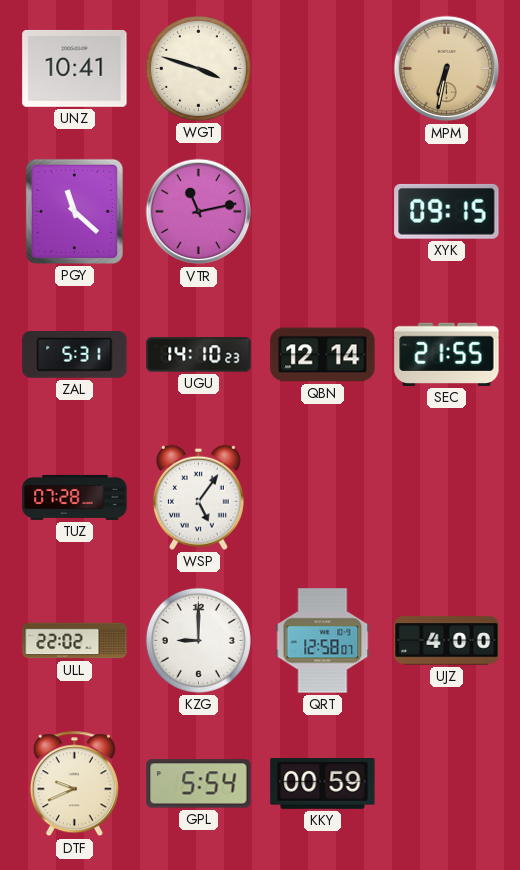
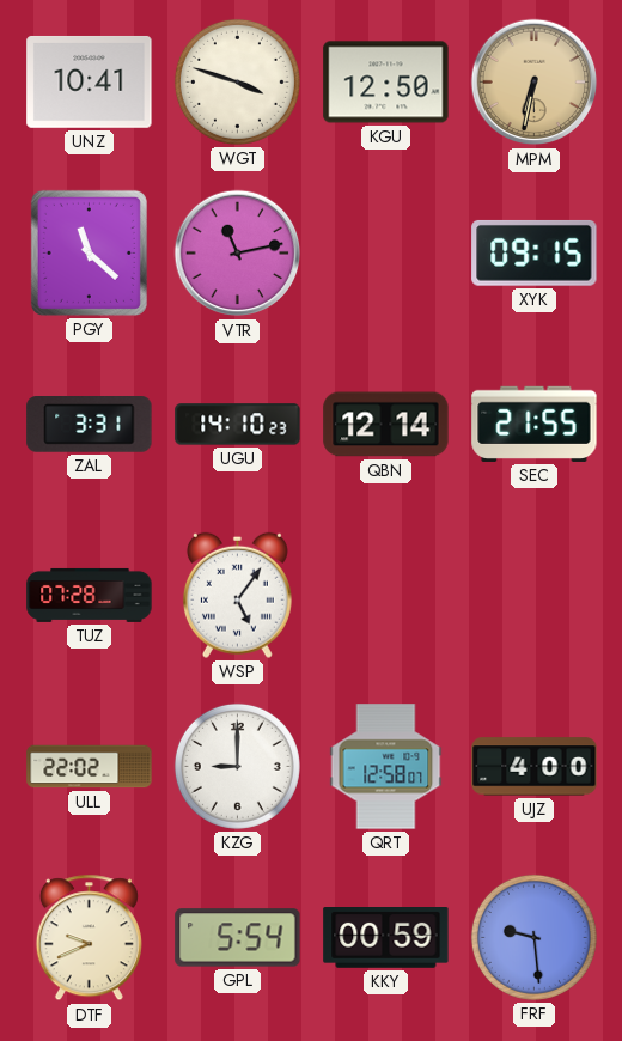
KGU: none -> 12:50
ZAL: 5:31 -> 3:31
FRF: none -> 9:29
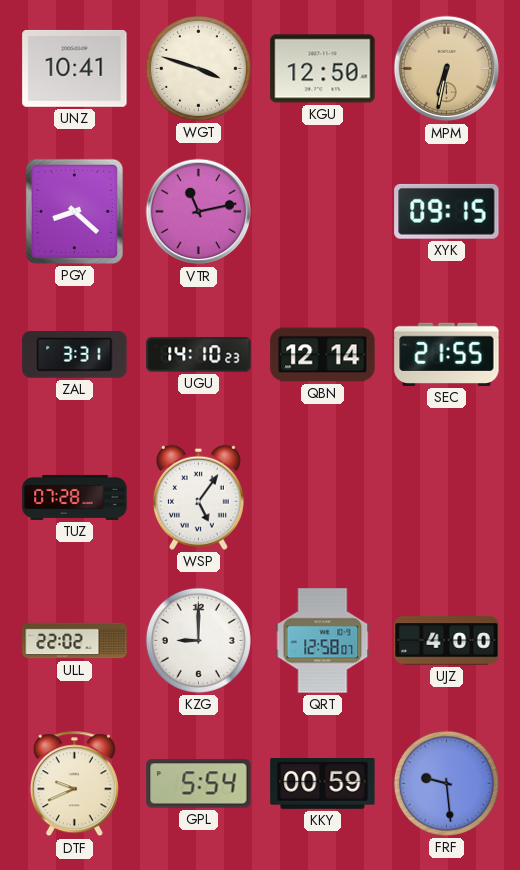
PGY: 11:22 -> 8:22
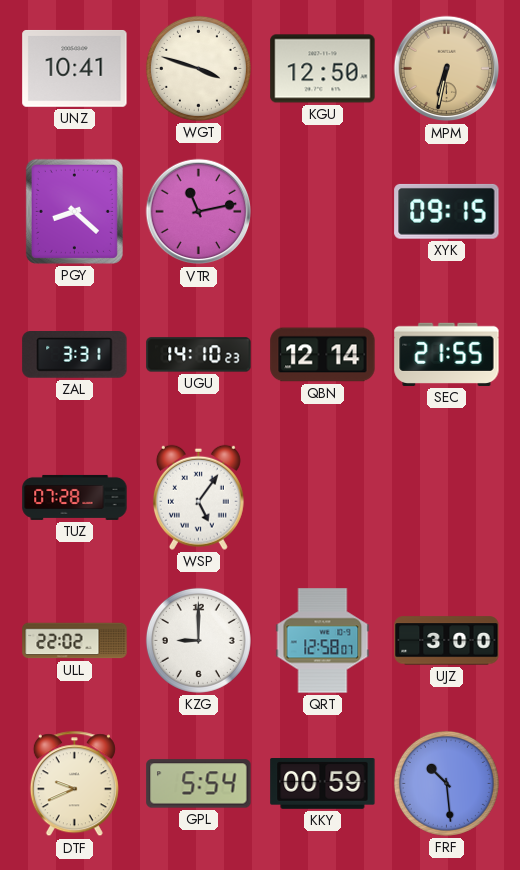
UJZ: 4:00 -> 3:00
FRF: 9:29 -> 10:29
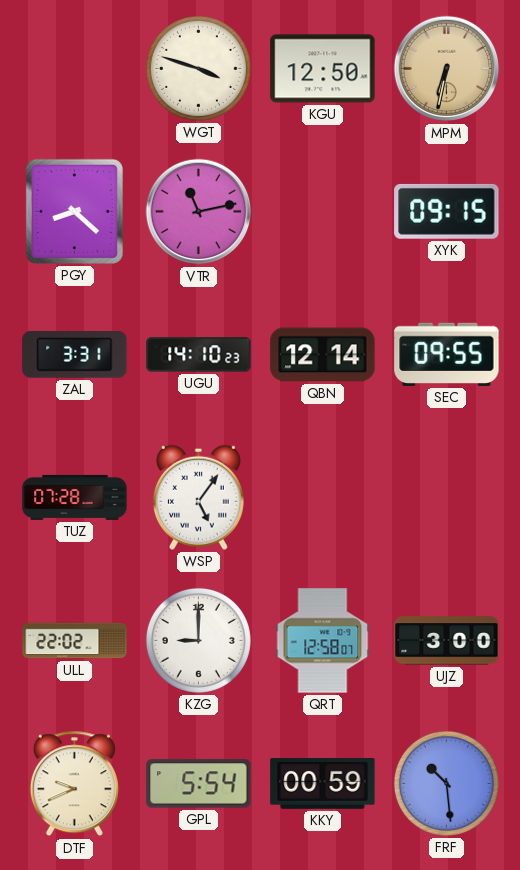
UNZ: 10:41 -> none
SEC: 21:55 -> 09:55
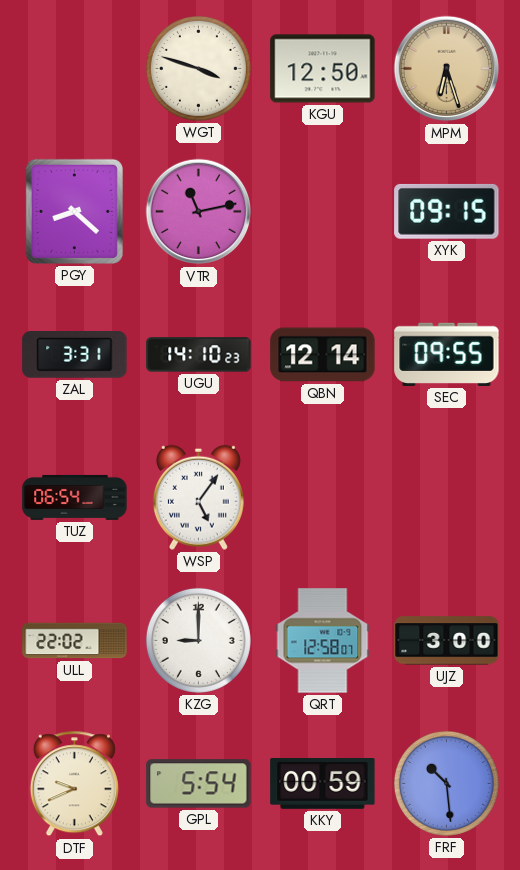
MPM: 6:32 -> 6:27
TUZ: 07:28 -> 06:54
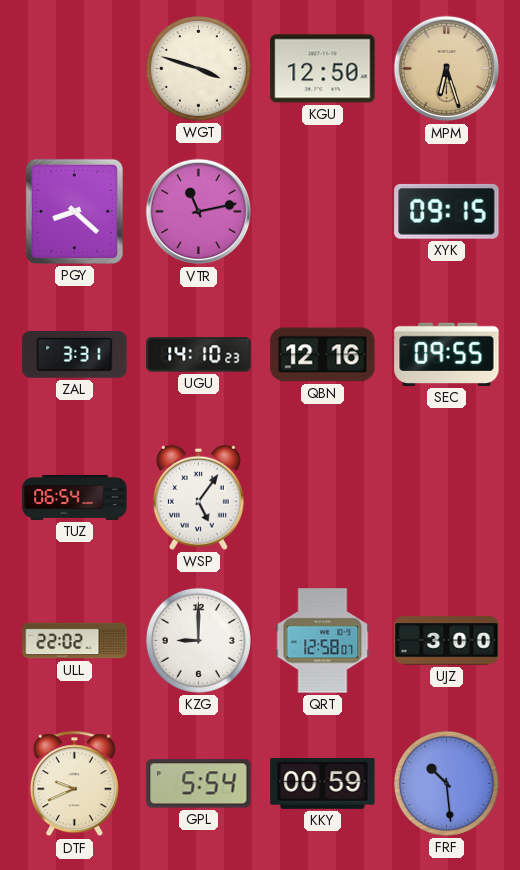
QBN: 12:14 -> 12:16
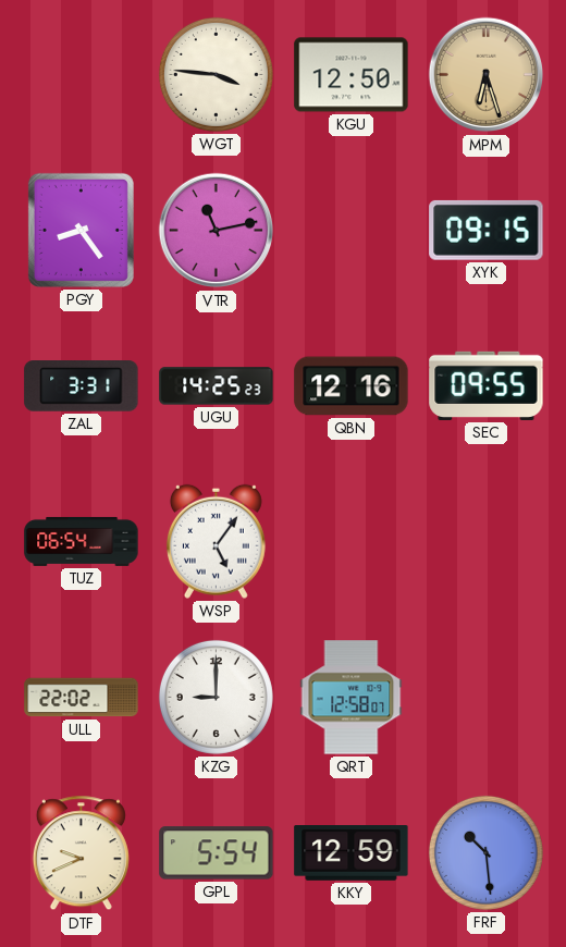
WGT: 3:48 -> 3:46
PGY: 8:22 -> 8:24
UGU: 14:10 -> 14:25
UJZ: 3:00 -> none
KKY: 00:59 -> 12:59
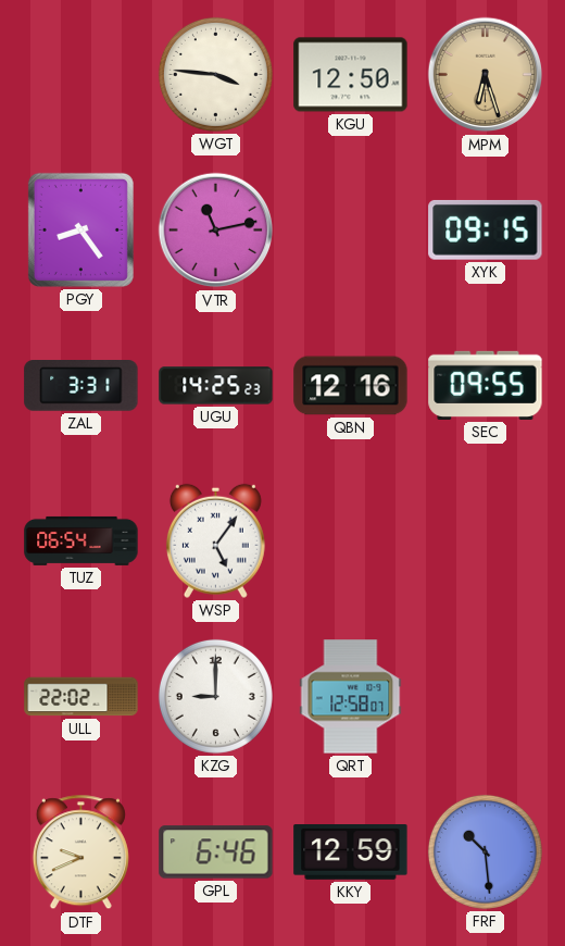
GPL: 5:54 -> 6:46
